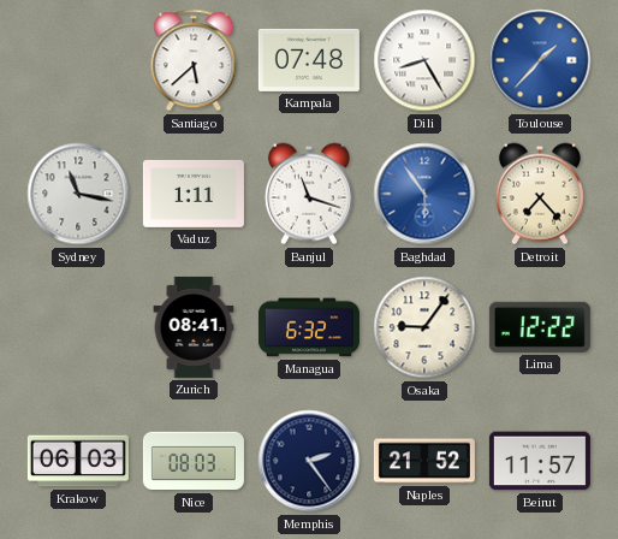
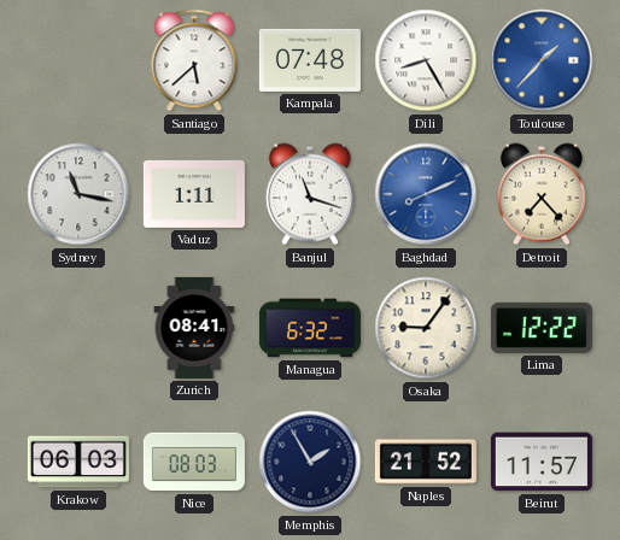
Baghdad: 5:54 -> 8:11
Memphis: 2:24 -> 1:55
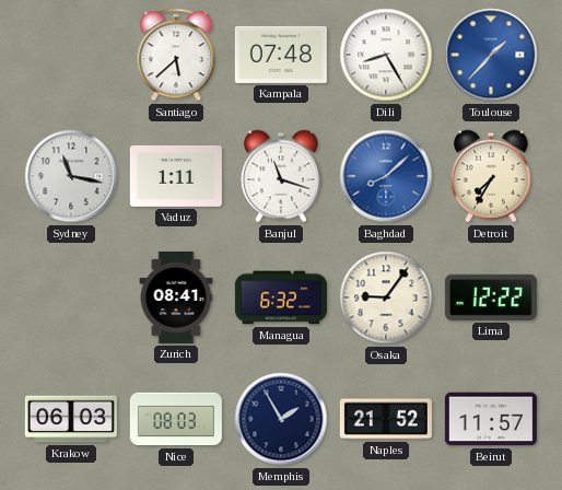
Baghdad: 8:11 -> 8:08
Detroit: 7:23 -> 7:35
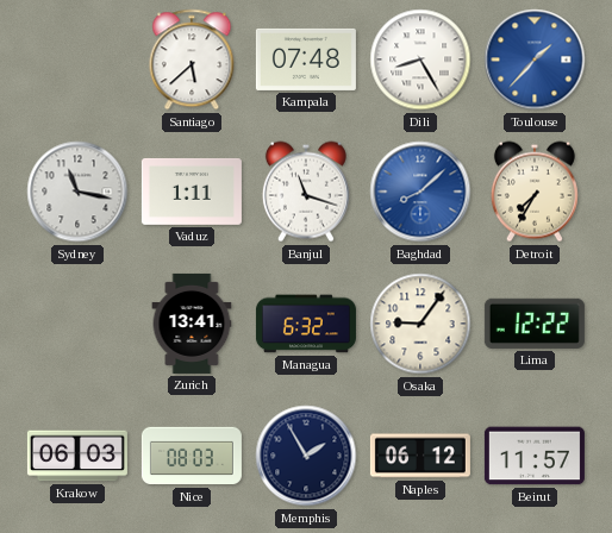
Zurich: 08:41 -> 13:41
Naples: 21:52 -> 06:12
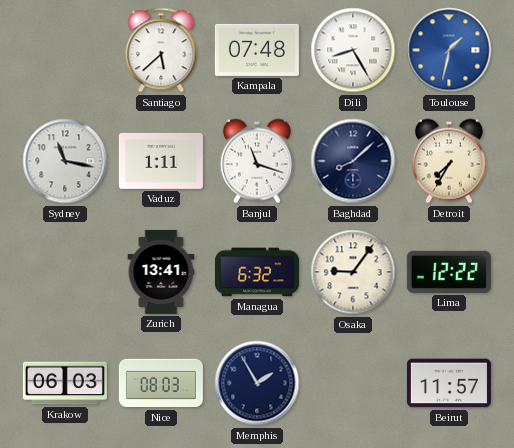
Toulouse: 1:37 -> 1:32
Baghdad dial: blue -> navy
Naples: 06:12 -> none
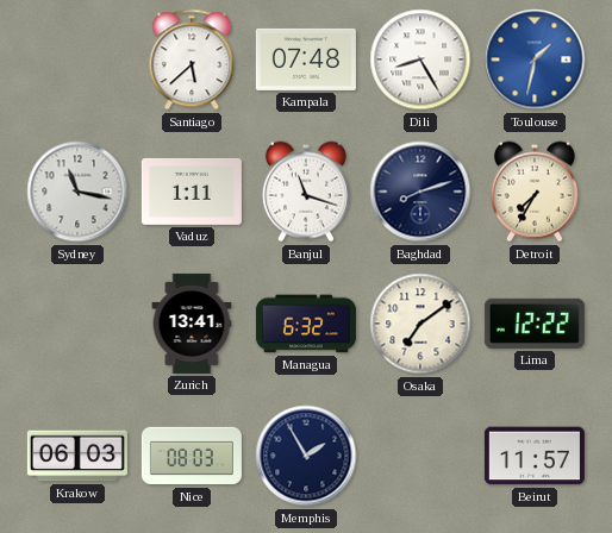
Baghdad: 8:08 -> 8:12
Osaka: 9:06 -> 7:09
